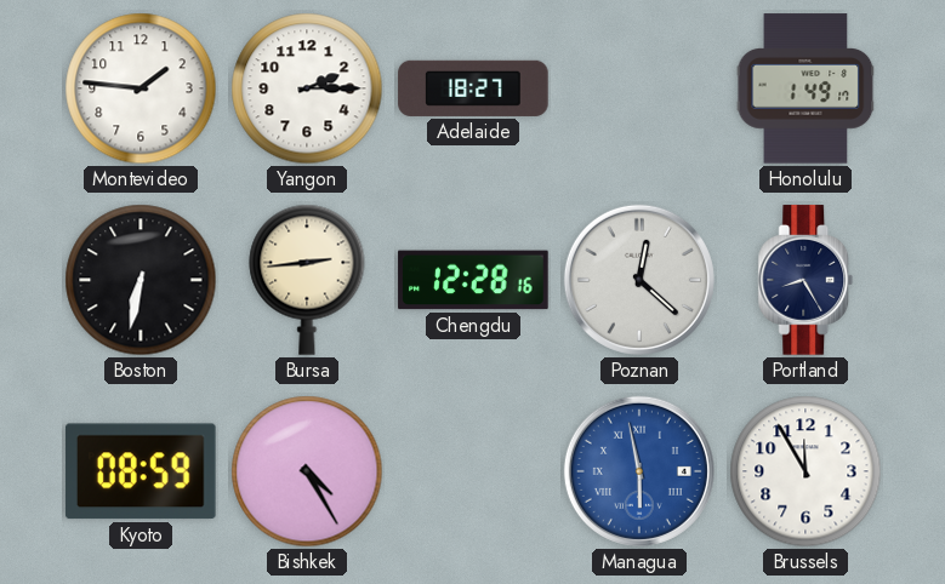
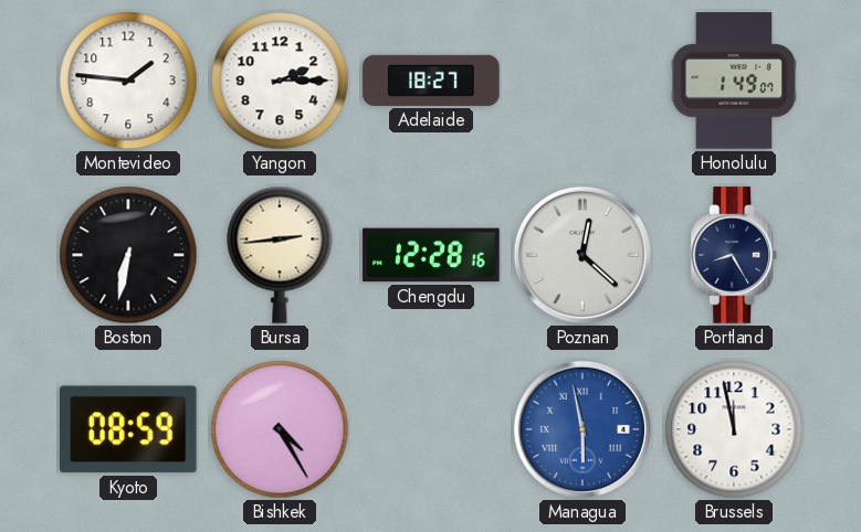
Honolulu: 1:49:17 -> 1:49:07
Brussels: 11:55 -> 11:58
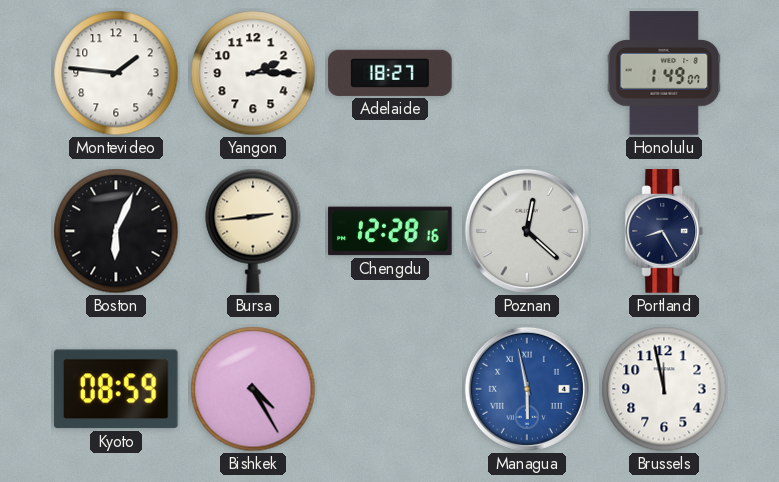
Boston: 6:32 -> 6:04
